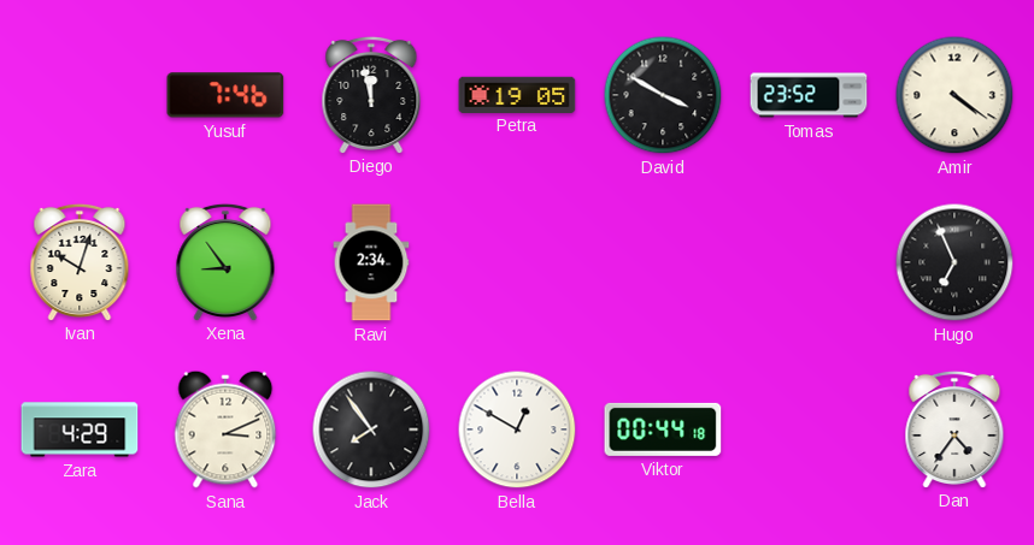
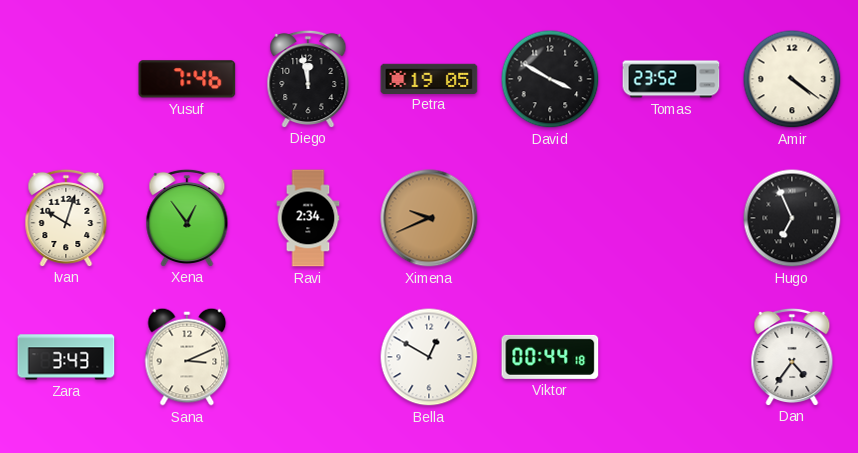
Xena: 8:54 -> 12:54
Ximena: none -> 9:41
Zara: 4:29 -> 3:43
Jack: 7:54 -> none
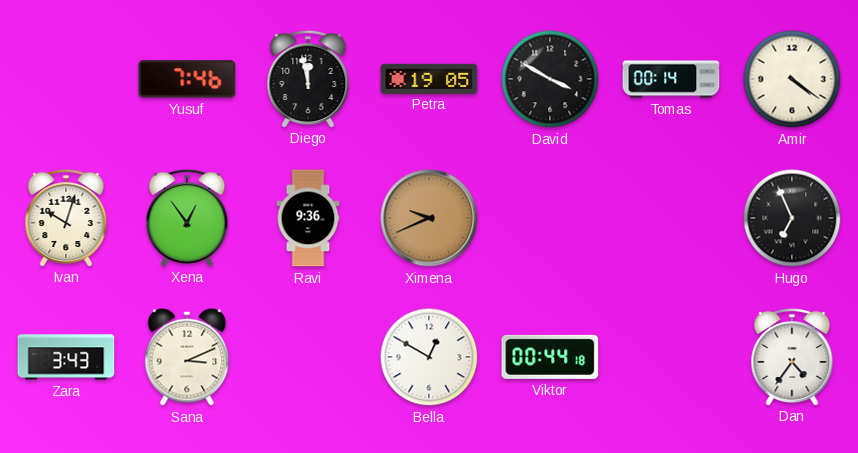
Tomas: 23:52 -> 00:14
Ravi: 2:34 -> 9:36
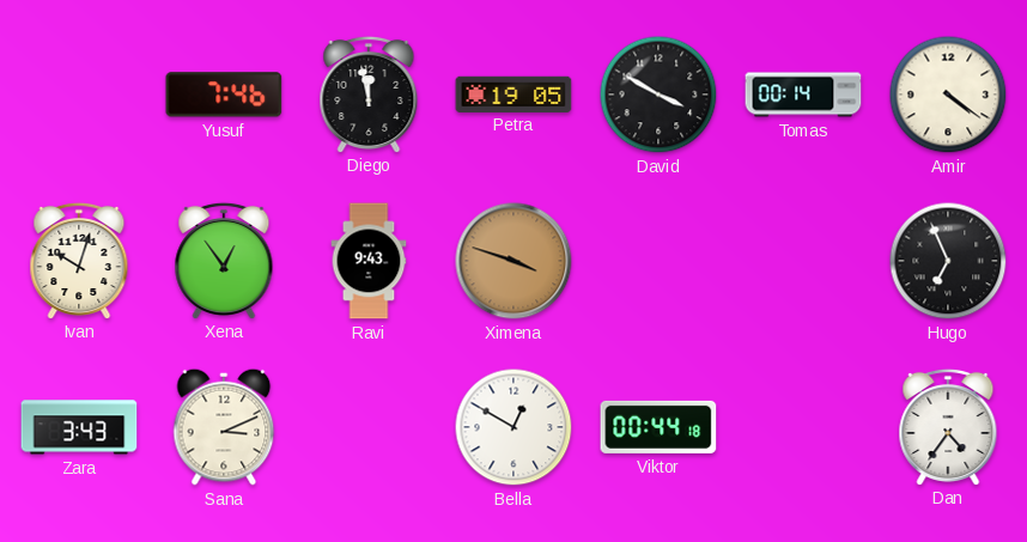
Ravi: 9:36 -> 9:43
Ximena: 9:41 -> 3:48
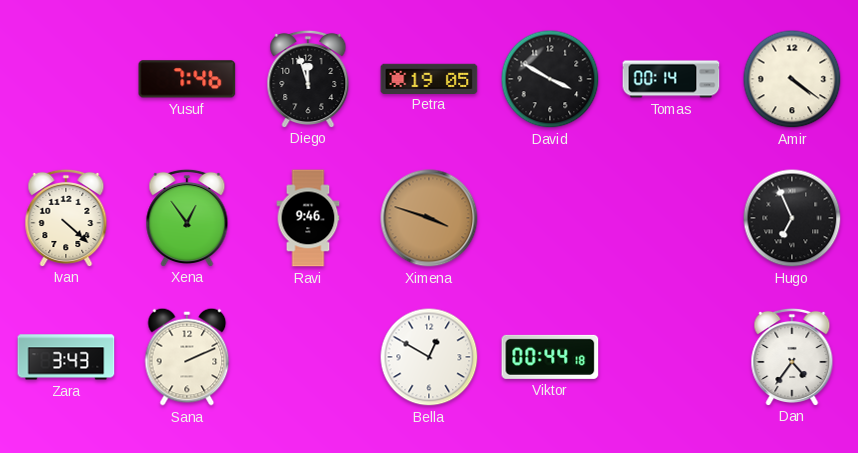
Diego: 11:58 -> 11:57
Ivan: 10:03 -> 4:22
Ravi: 9:43 -> 9:46
Sana: 3:11 -> 2:11
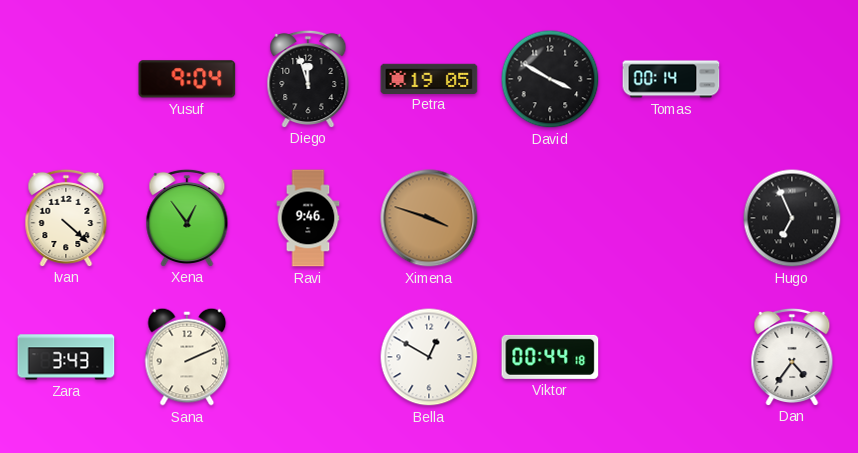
Yusuf: 7:46 -> 9:04
Amir: 4:21 -> none
